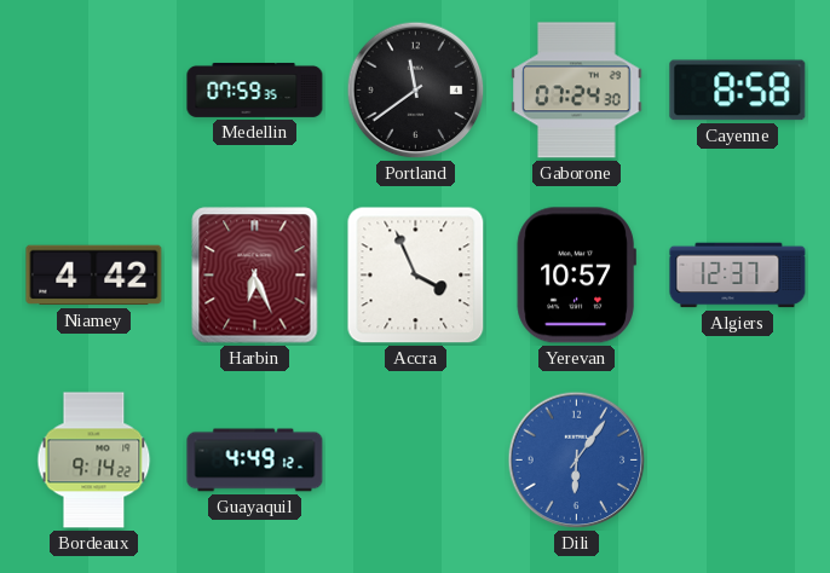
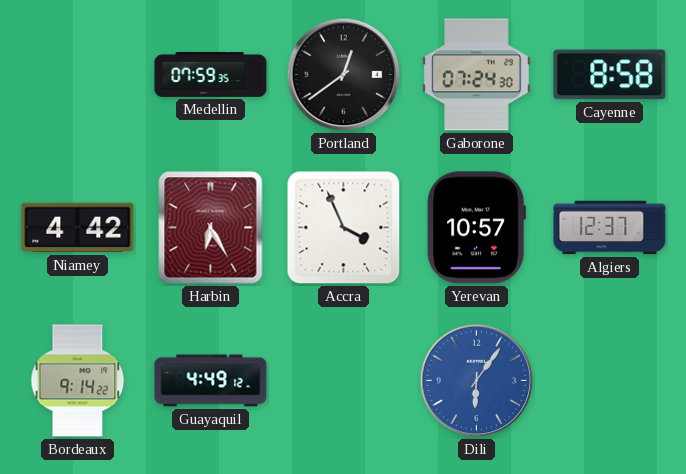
Portland: 11:39 -> 12:39
Harbin: 6:26 -> 6:25
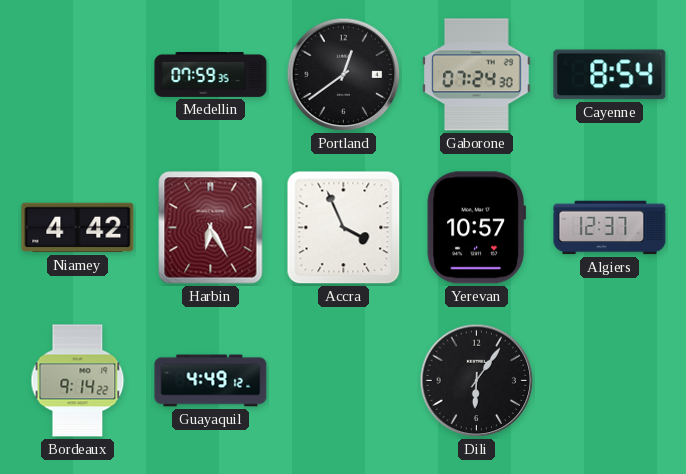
Cayenne: 8:58 -> 8:54
Dili dial: blue -> black
